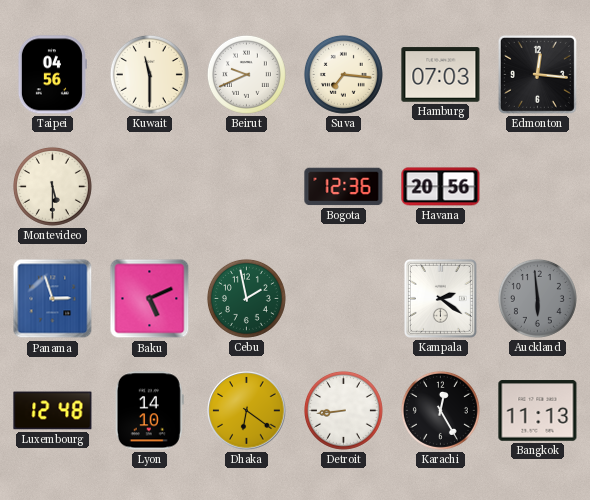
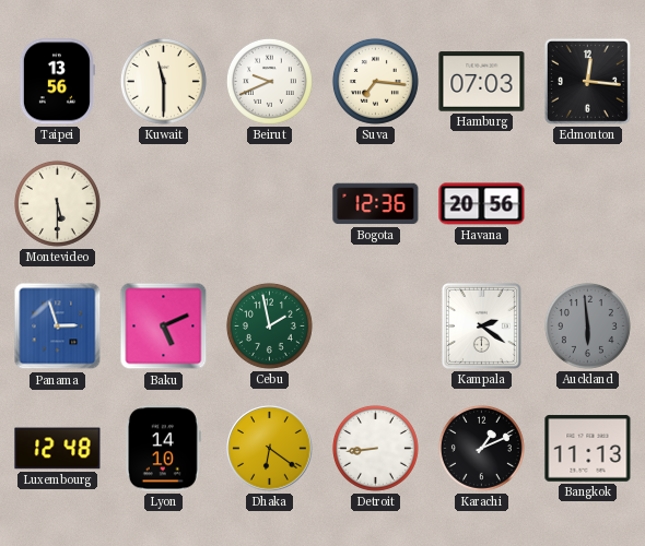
Taipei: 04:56 -> 13:56
Karachi: 12:25 -> 1:11
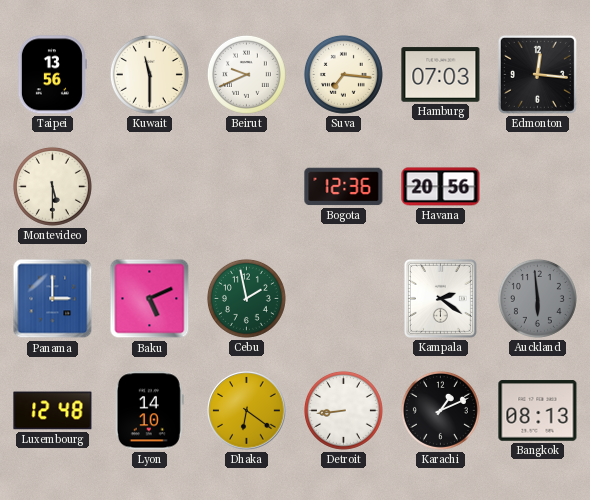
Panama: 2:57 -> 3:00
Bangkok: 11:13 -> 08:13
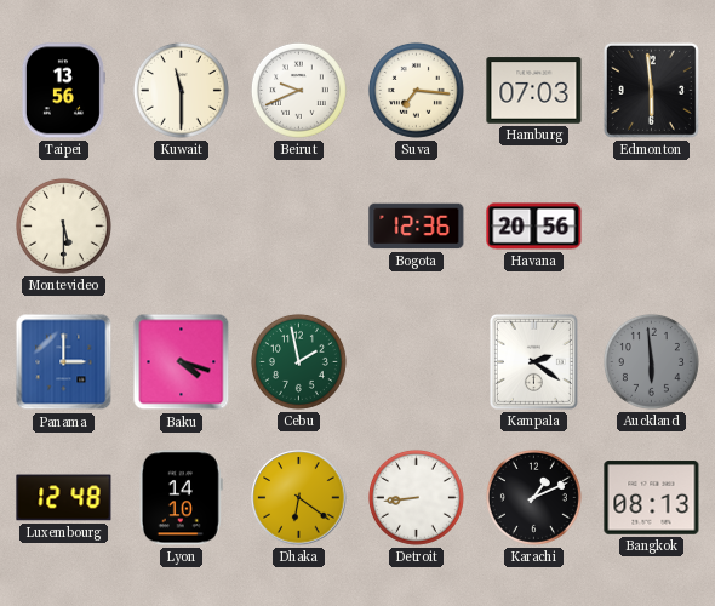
Edmonton: 12:16 -> 5:59
Baku: 5:11 -> 4:18
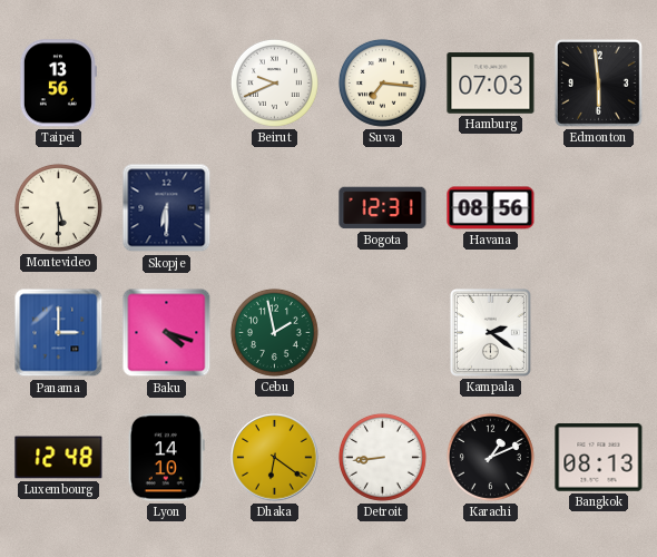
Kuwait: 11:30 -> none
Skopje: none -> 6:30
Bogota: 12:36 -> 12:31
Havana: 20:56 -> 08:56
Auckland: 5:59 -> none
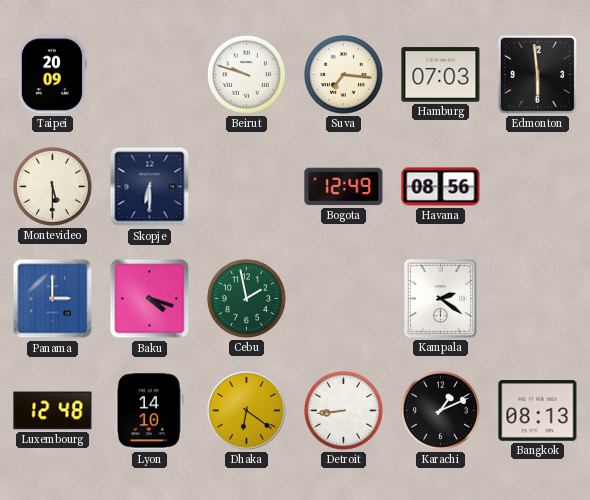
Taipei: 13:56 -> 20:09
Beirut: 9:41 -> 9:48
Bogota: 12:31 -> 12:49
